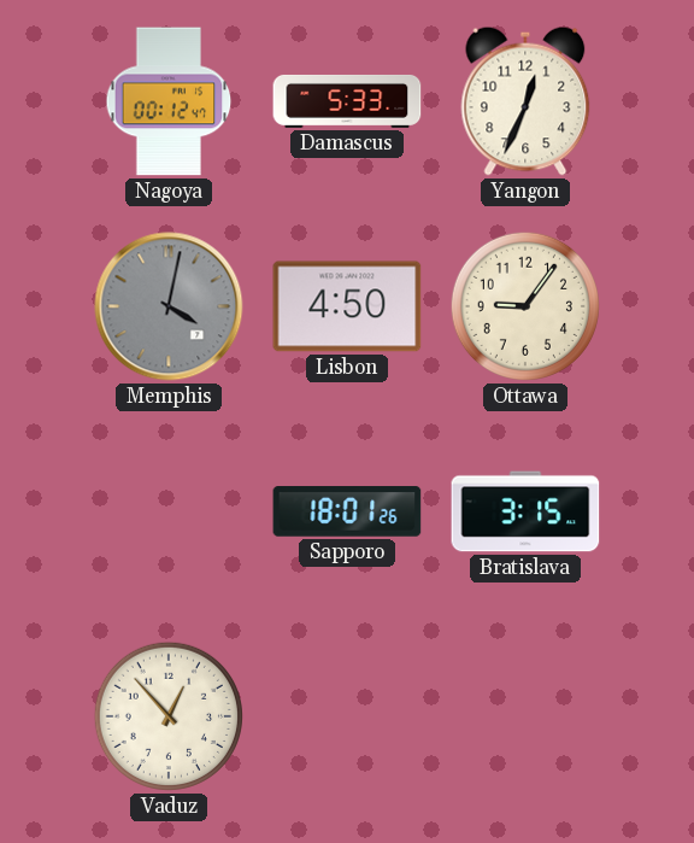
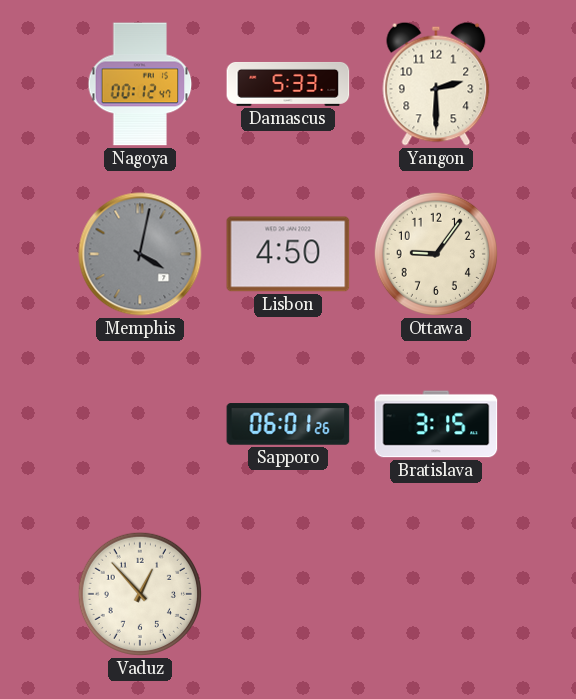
Yangon: 12:34 -> 2:30
Sapporo: 18:01 -> 06:01
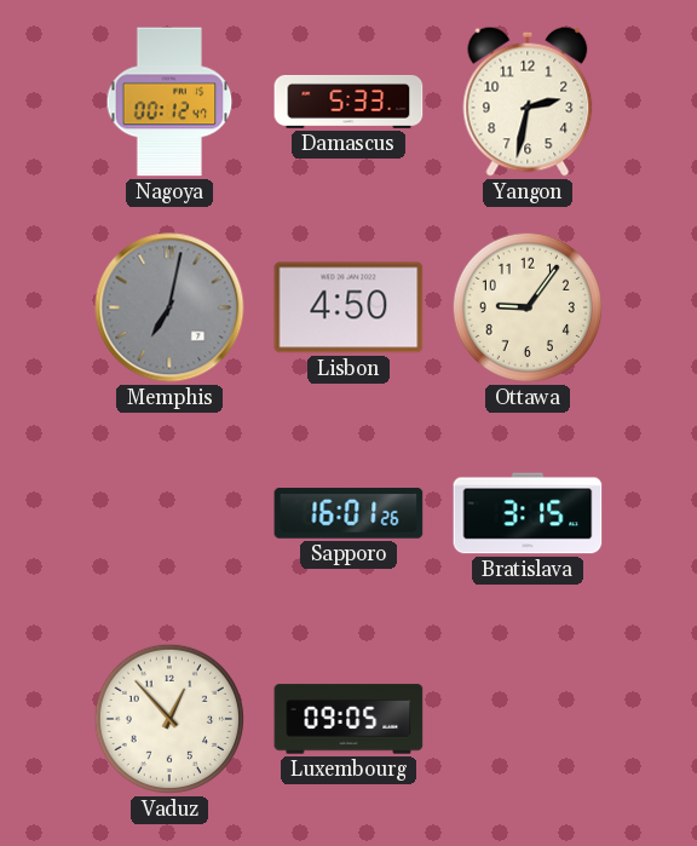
Yangon: 2:30 -> 2:32
Memphis: 4:02 -> 7:02
Sapporo: 06:01 -> 16:01
Luxembourg: none -> 09:05
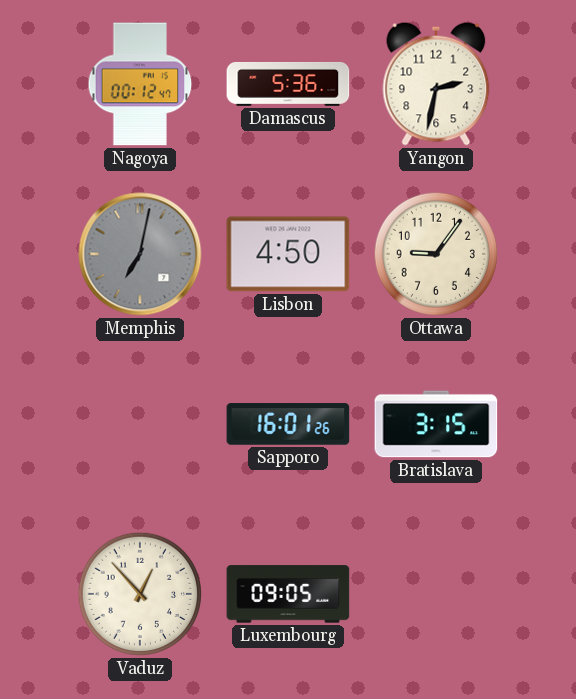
Damascus: 5:33 -> 5:36
